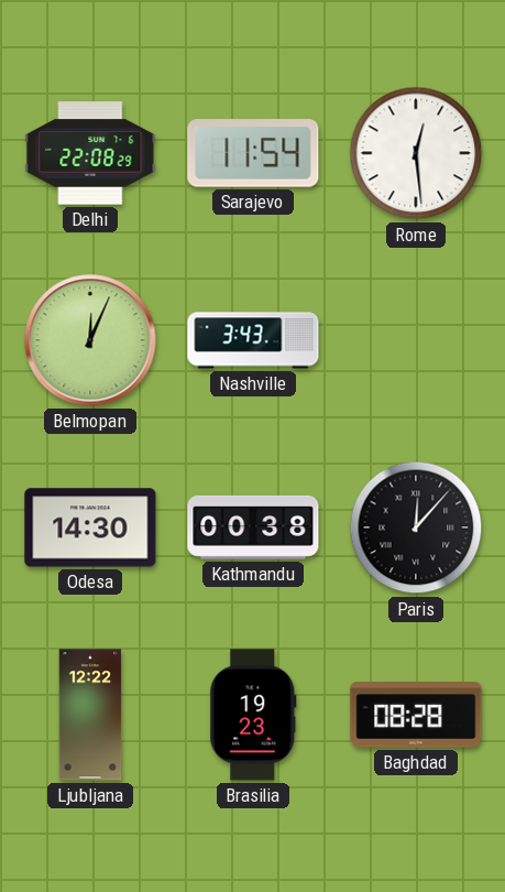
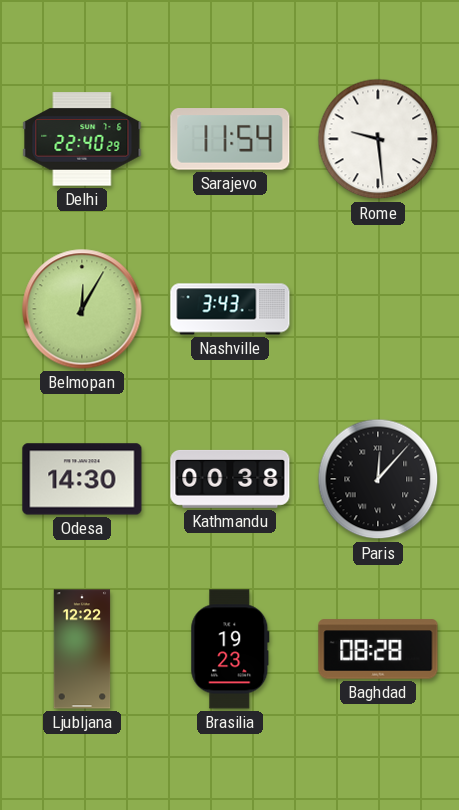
Delhi: 22:08 -> 22:40
Rome: 12:29 -> 9:29
Belmopan: 12:04 -> 12:05
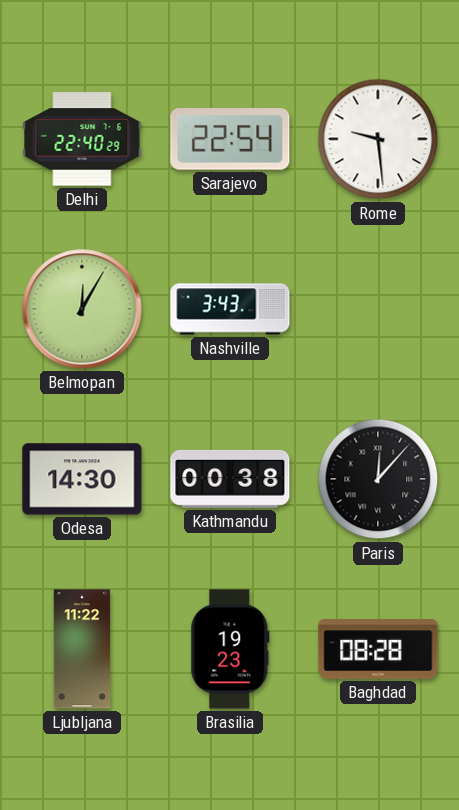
Sarajevo: 11:54 -> 22:54
Ljubljana: 12:22 -> 11:22
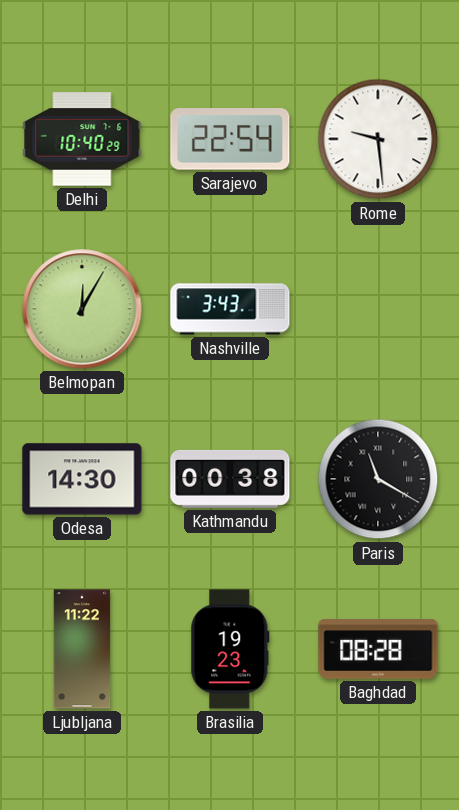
Delhi: 22:40 -> 10:40
Paris: 12:07 -> 11:20
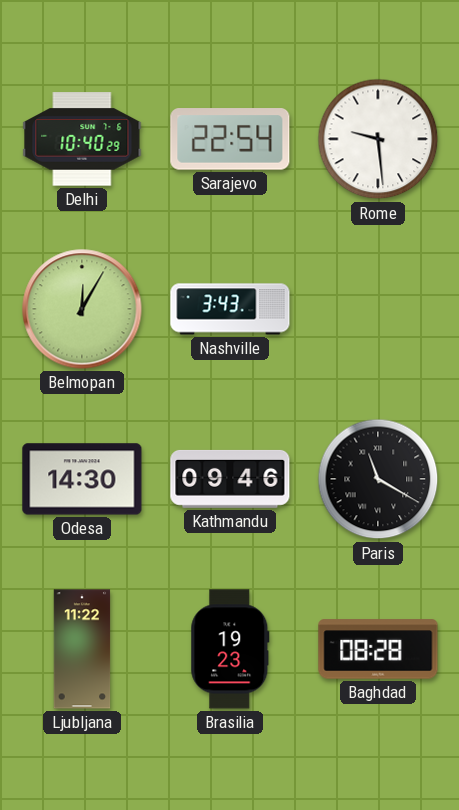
Kathmandu: 00:38 -> 09:46
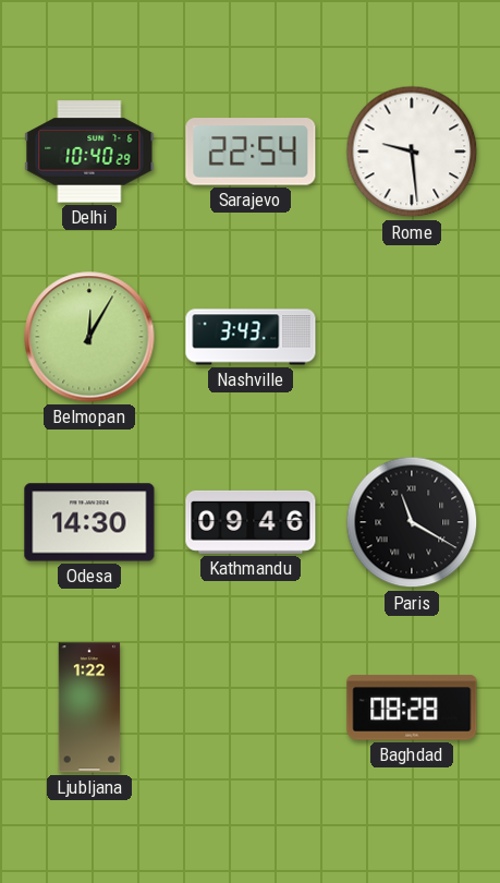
Ljubljana: 11:22 -> 1:22
Brasilia: 19:23 -> none
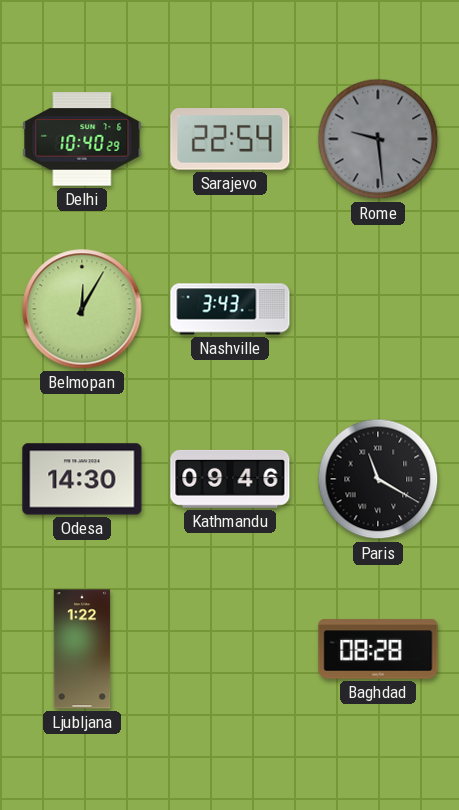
Rome dial: white -> grey
